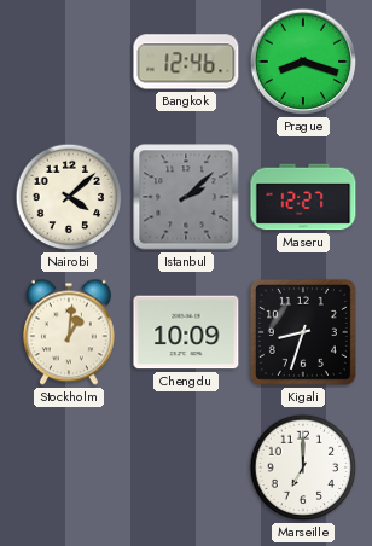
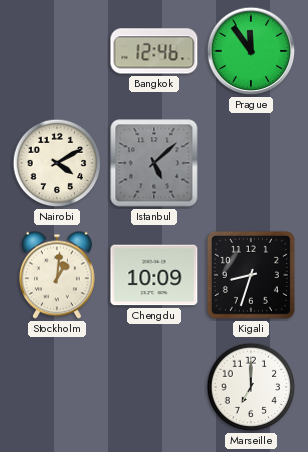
Prague: 8:18 -> 11:54
Nairobi: 4:08 -> 4:10
Istanbul: 2:08 -> 5:08
Maseru: 12:27 -> none
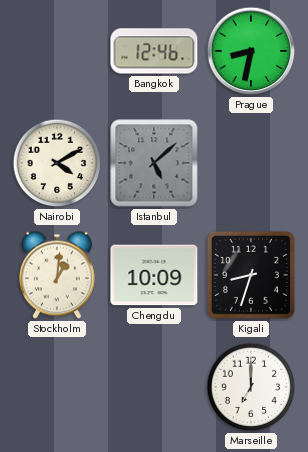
Prague: 11:54 -> 8:32
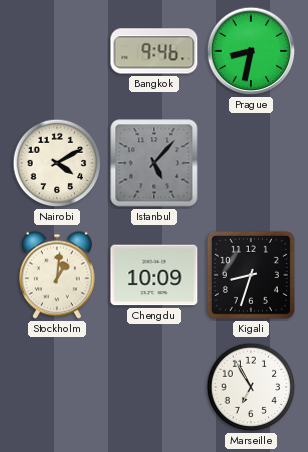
Bangkok: 12:46 -> 9:46
Istanbul: 5:08 -> 5:07
Marseille: 7:00 -> 6:55
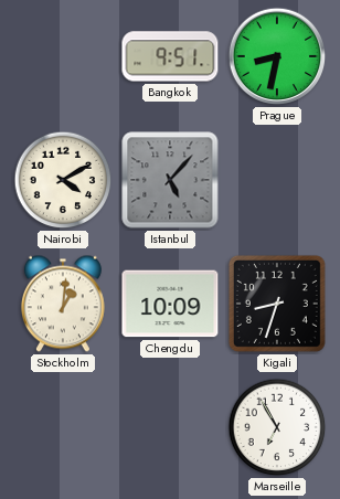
Bangkok: 9:46 -> 9:51
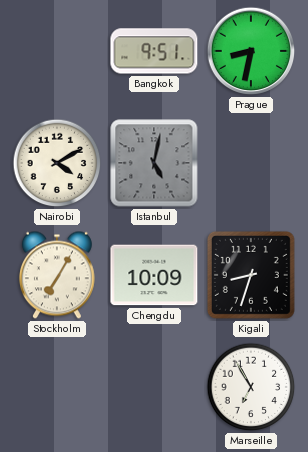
Istanbul: 5:07 -> 5:02
Stockholm: 1:01 -> 7:05
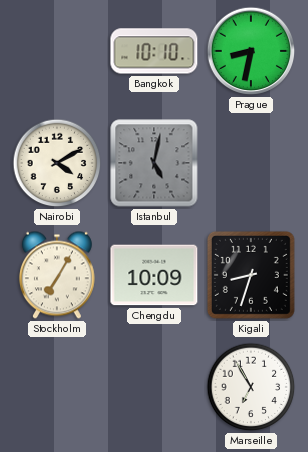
Bangkok: 9:51 -> 10:10
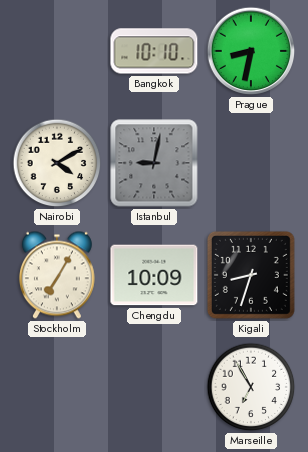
Istanbul: 5:02 -> 9:02
